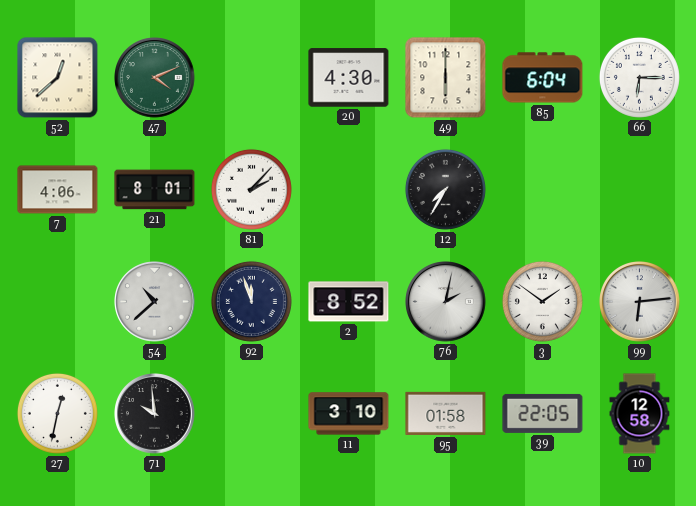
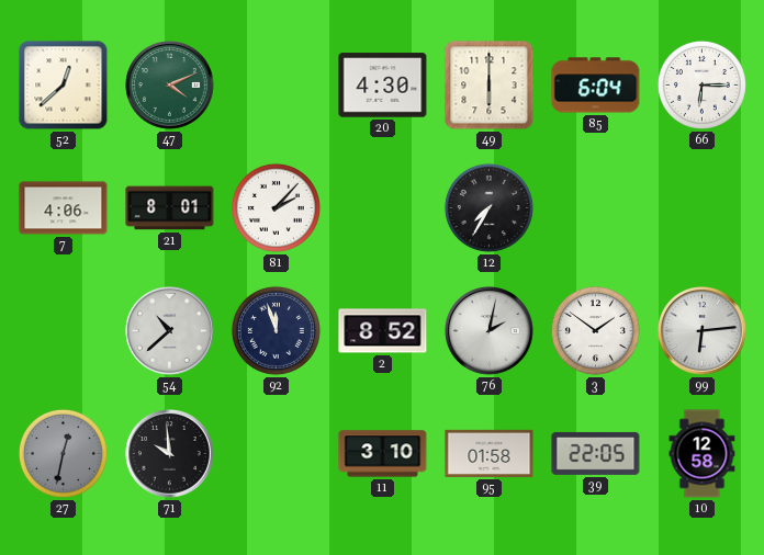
27 dial: white -> grey
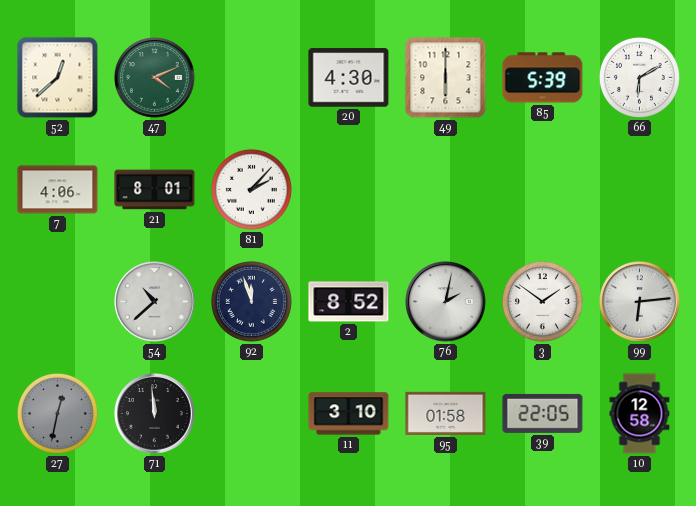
85: 6:04 -> 5:39
66: 6:15 -> 6:10
12: 7:35 -> none
71: 9:59 -> 11:59
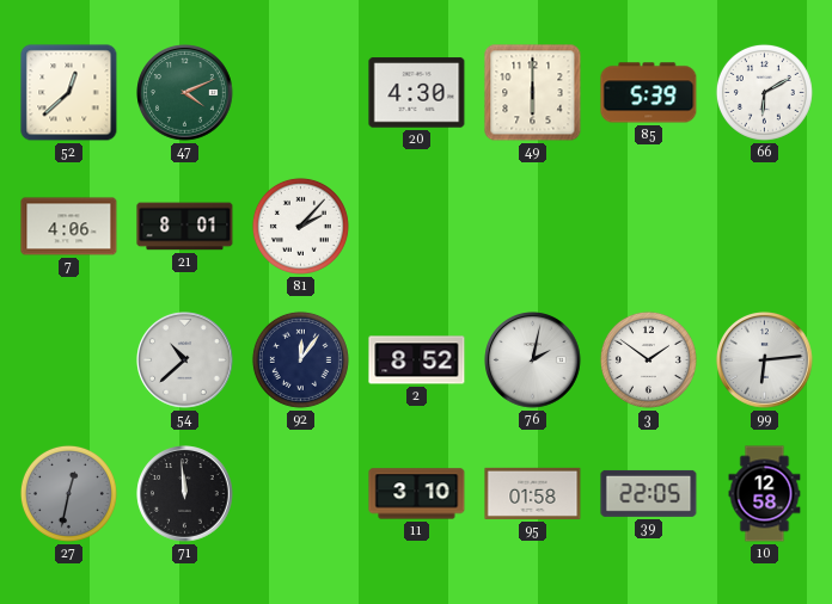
92: 11:57 -> 12:06
